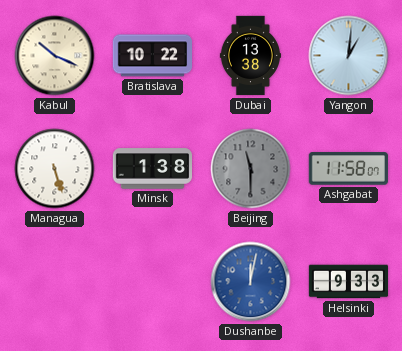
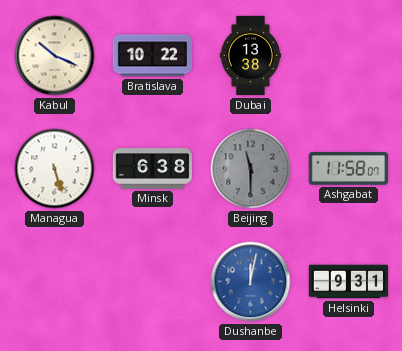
Yangon: 1:01 -> none
Minsk: 1:38 -> 6:38
Helsinki: 9:33 -> 9:31
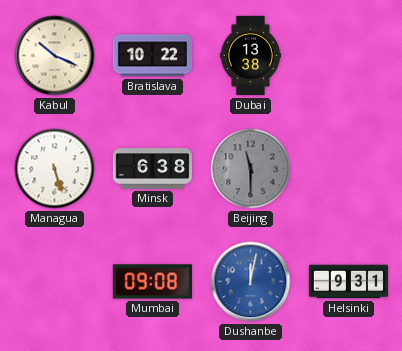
Ashgabat: 11:58 -> none
Mumbai: none -> 09:08
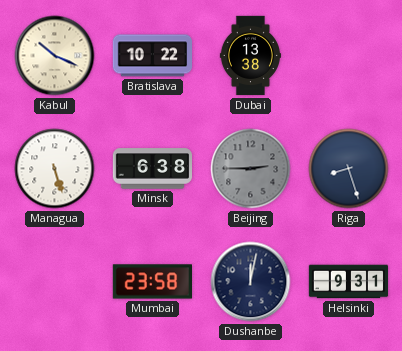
Beijing: 11:30 -> 2:45
Riga: none -> 8:27
Mumbai: 09:08 -> 23:58
Dushanbe dial: blue -> navy
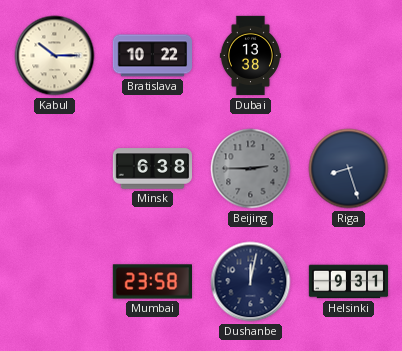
Kabul: 10:19 -> 10:15
Managua: 5:27 -> none
